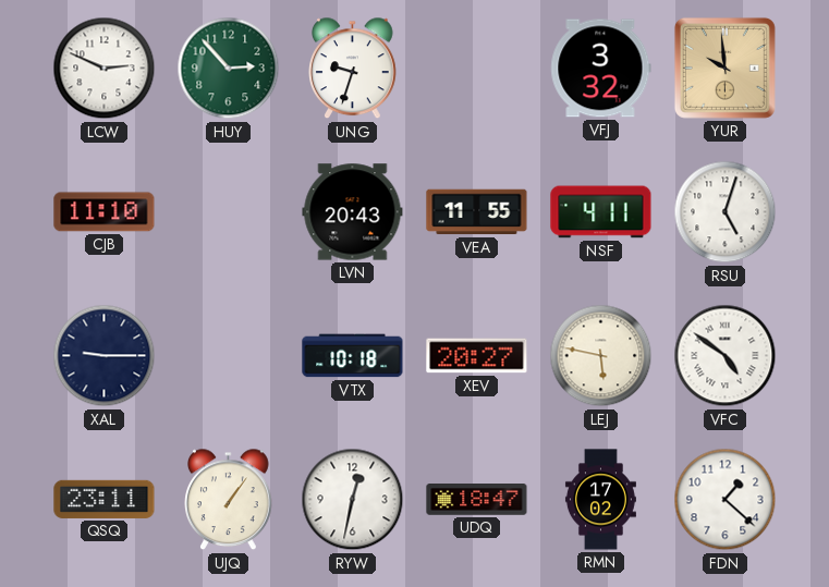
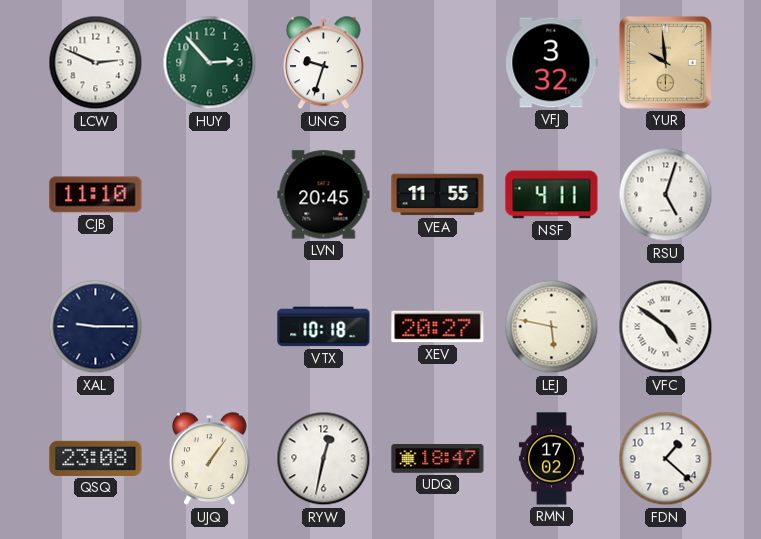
LVN: 20:43 -> 20:45
QSQ: 23:11 -> 23:08
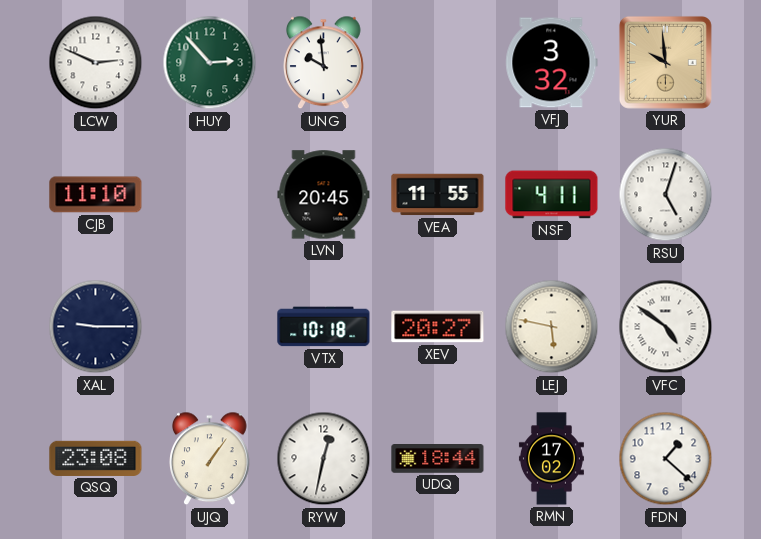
UNG: 9:33 -> 9:59
UDQ: 18:47 -> 18:44
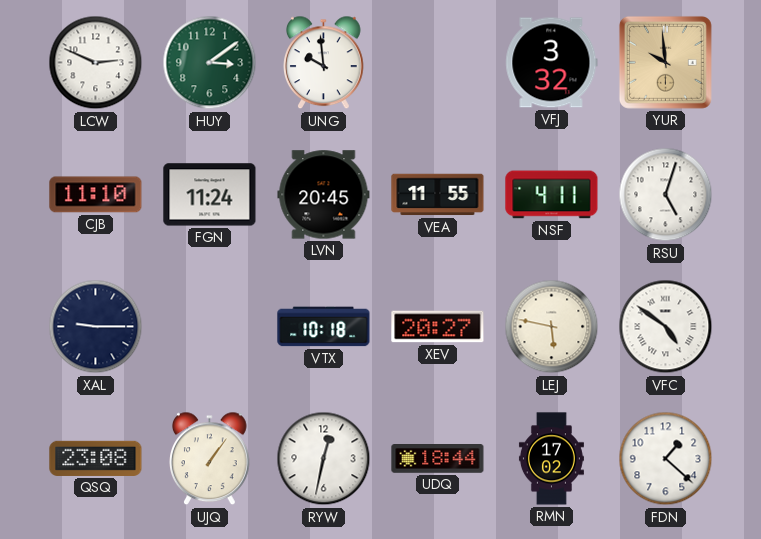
HUY: 2:53 -> 3:09
FGN: none -> 11:24
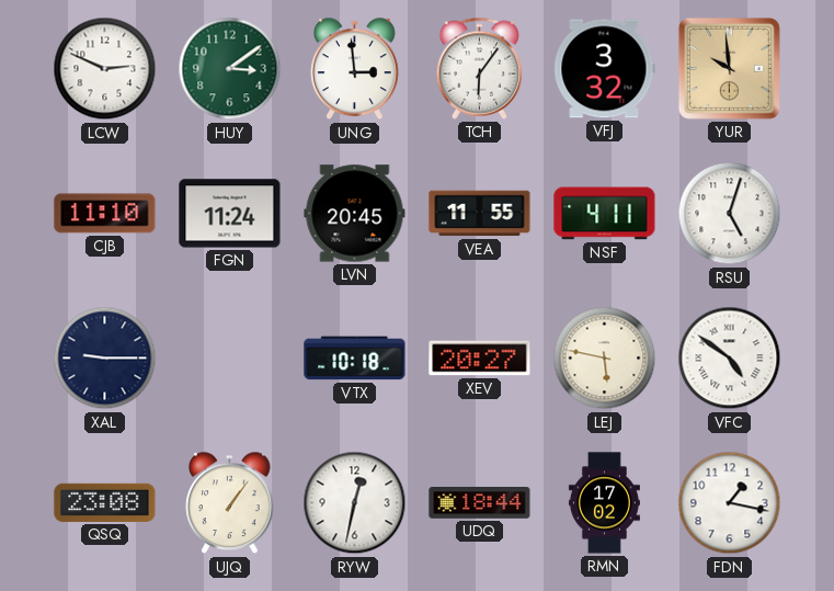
UNG: 9:59 -> 2:59
TCH: none -> 6:06
FDN: 1:22 -> 1:17
